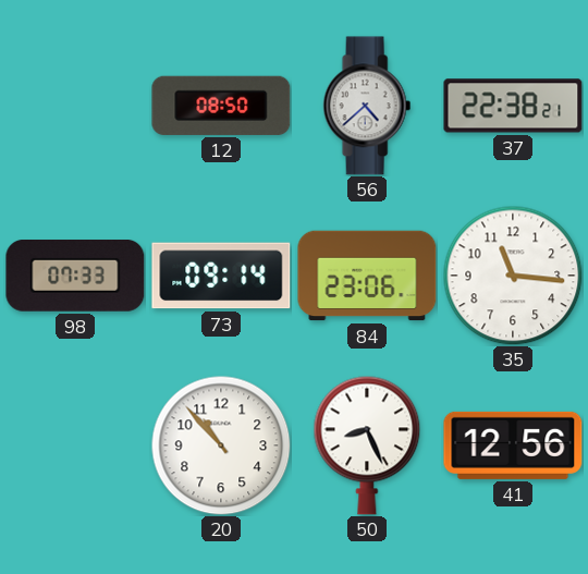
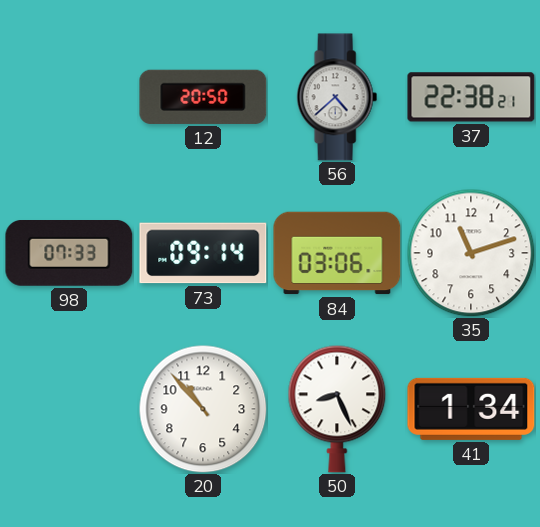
12: 08:50 -> 20:50
84: 23:06 -> 03:06
35: 11:16 -> 11:12
41: 12:56 -> 1:34
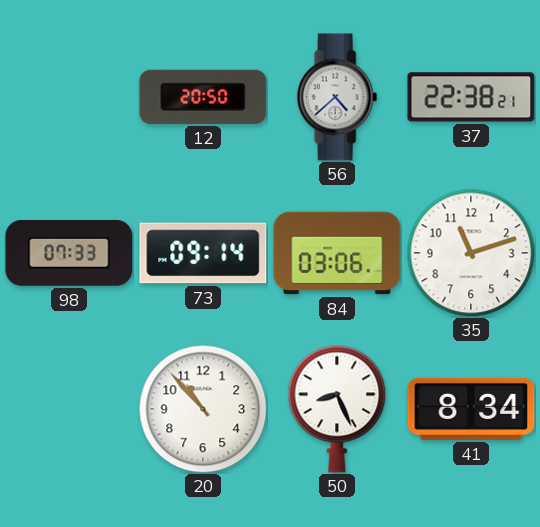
41: 1:34 -> 8:34
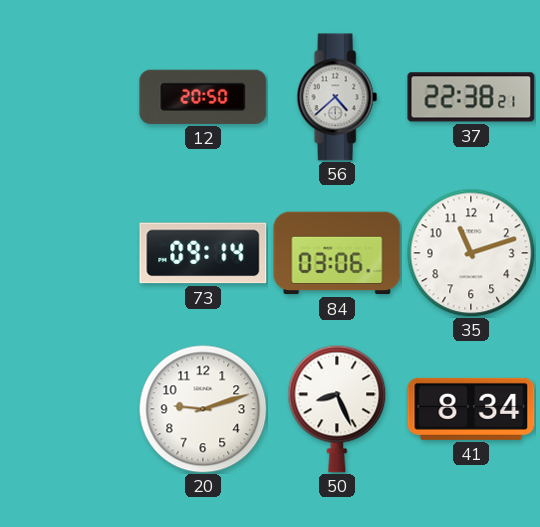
98: 07:33 -> none
20: 10:53 -> 9:12
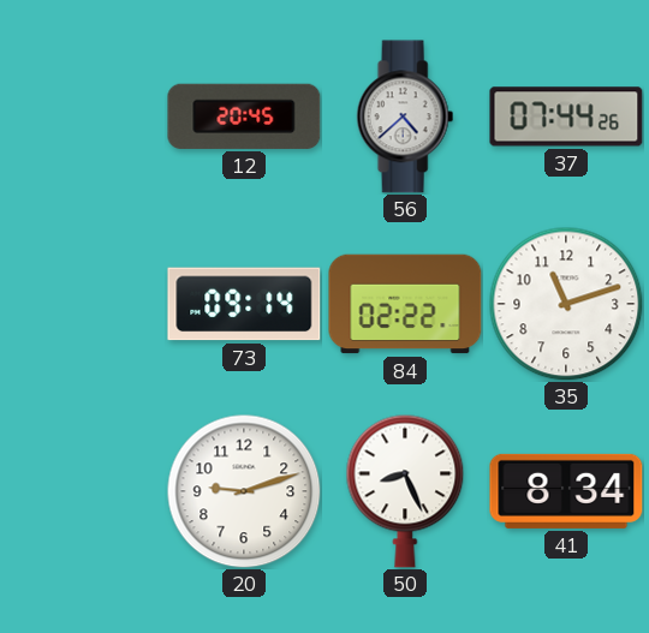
12: 20:50 -> 20:45
37: 22:38 -> 07:44
84: 03:06 -> 02:22
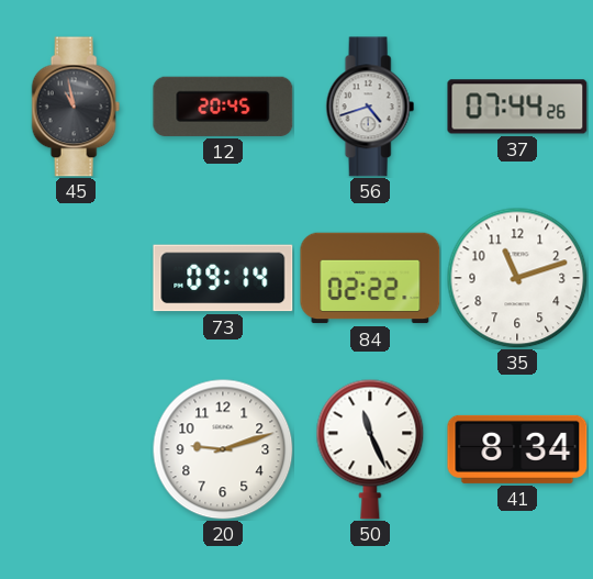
45: none -> 10:58
56: 4:38 -> 4:42
50: 8:26 -> 11:26
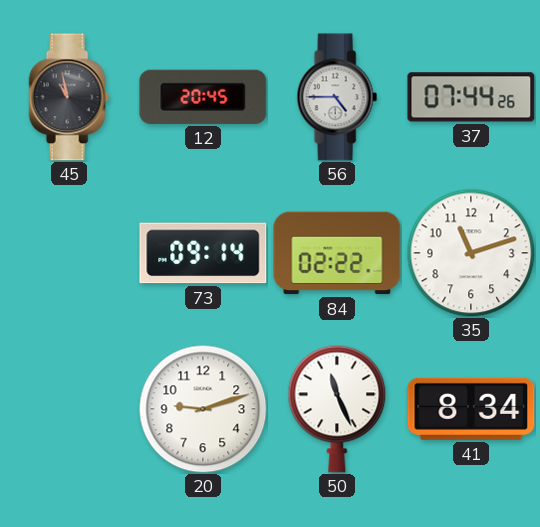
56: 4:42 -> 4:45
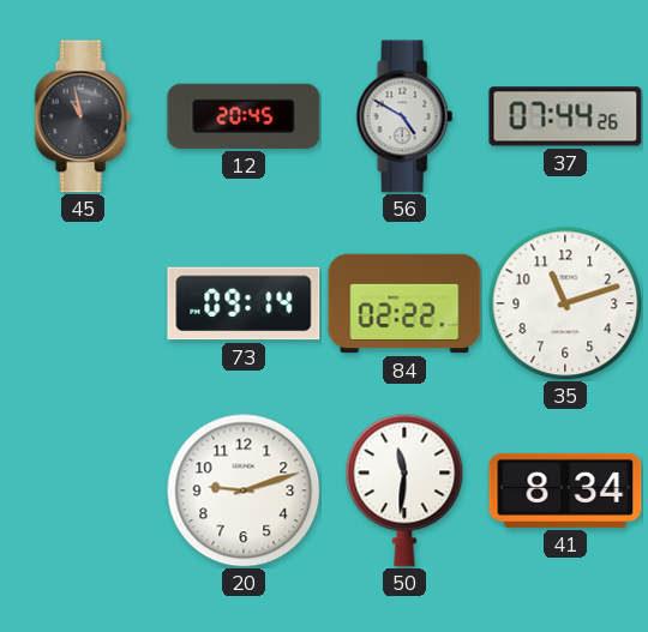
56: 4:45 -> 4:50
50: 11:26 -> 11:31
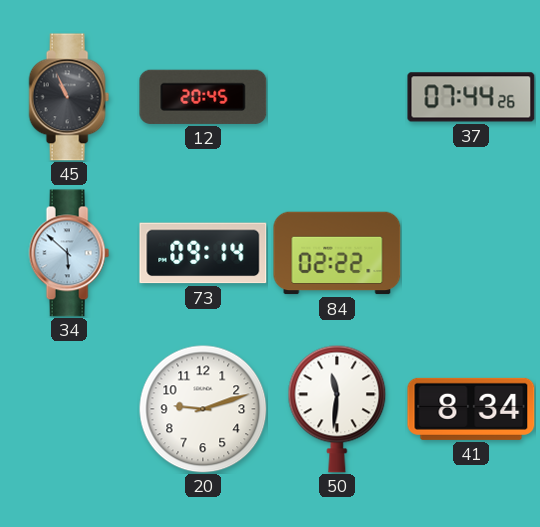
45: 10:58 -> 10:56
56: 4:50 -> none
34: none -> 5:52
35: 11:12 -> none
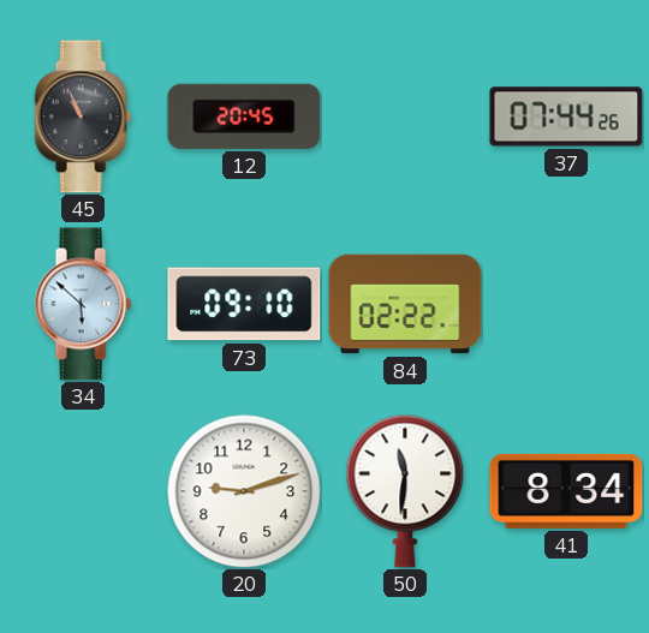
73: 09:14 -> 09:10
